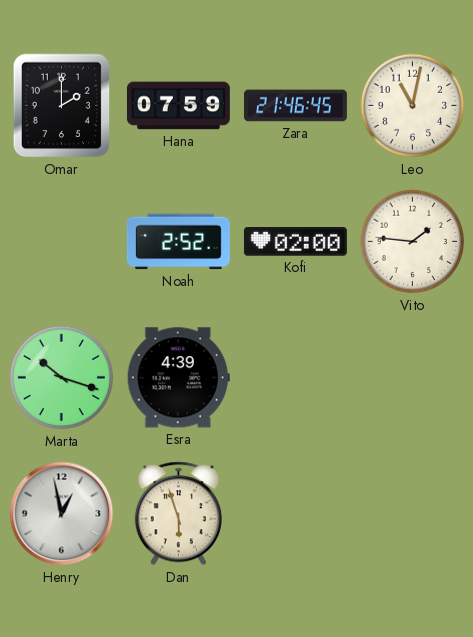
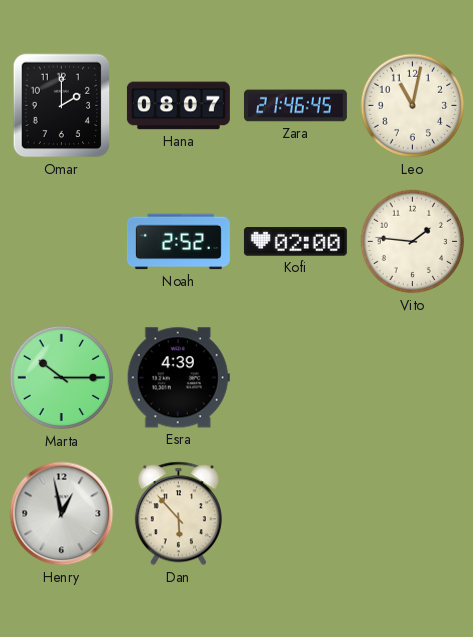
Hana: 07:59 -> 08:07
Marta: 10:18 -> 10:15
Dan: 5:57 -> 5:53
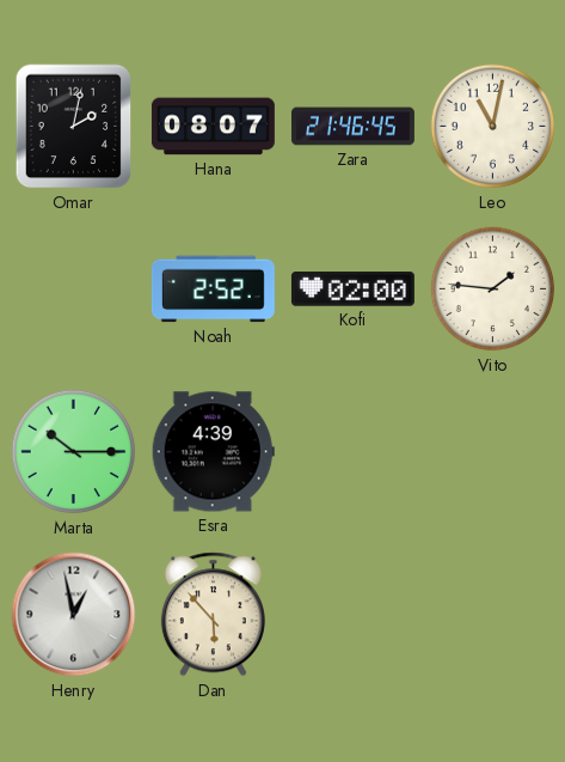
Omar: 2:00 -> 2:02
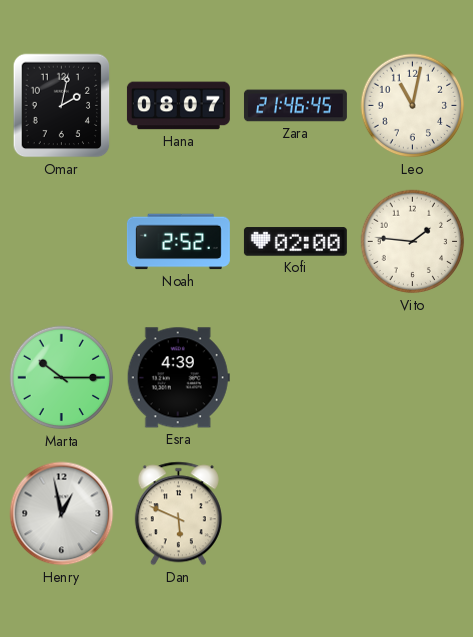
Dan: 5:53 -> 5:49
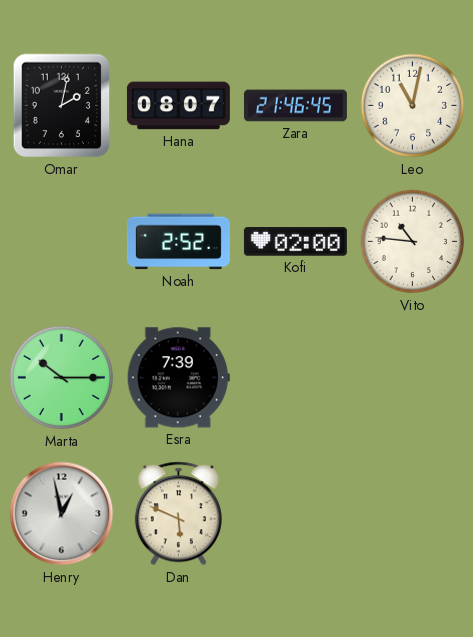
Vito: 1:46 -> 10:46
Esra: 4:39 -> 7:39
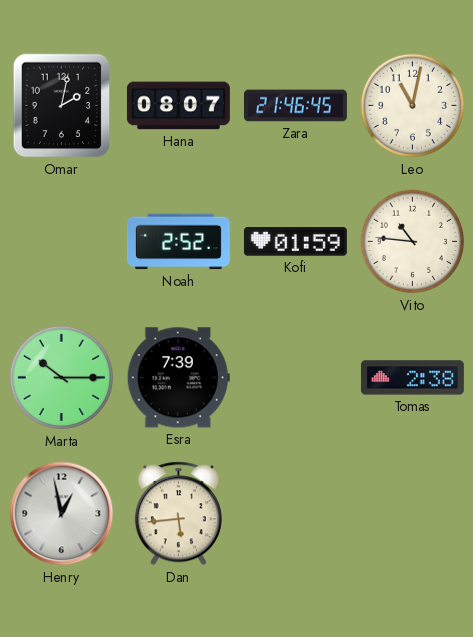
Kofi: 02:00 -> 01:59
Tomas: none -> 2:38
Dan: 5:49 -> 5:44
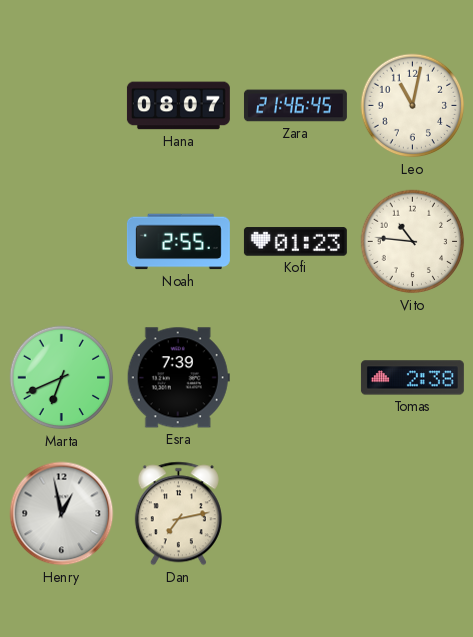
Omar: 2:02 -> none
Noah: 2:52 -> 2:55
Kofi: 01:59 -> 01:23
Marta: 10:15 -> 6:41
Dan: 5:44 -> 7:13
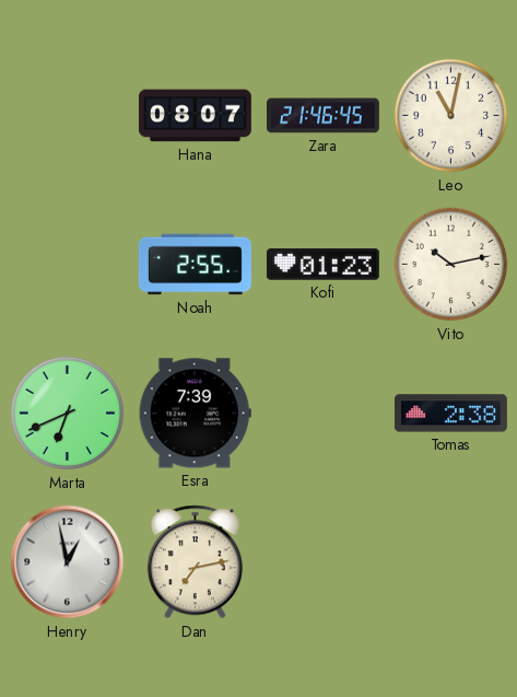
Vito: 10:46 -> 10:13
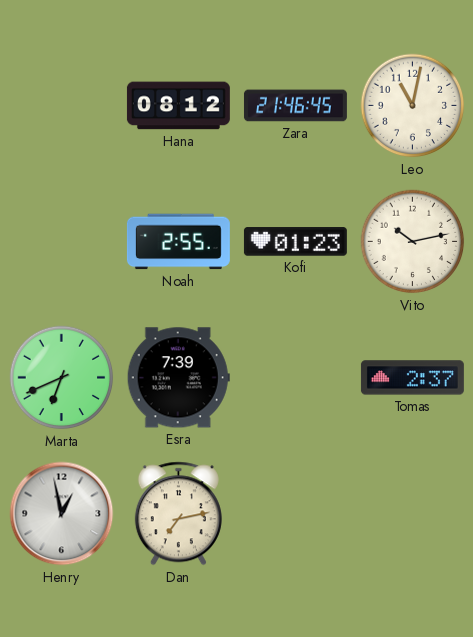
Hana: 08:07 -> 08:12
Tomas: 2:38 -> 2:37
